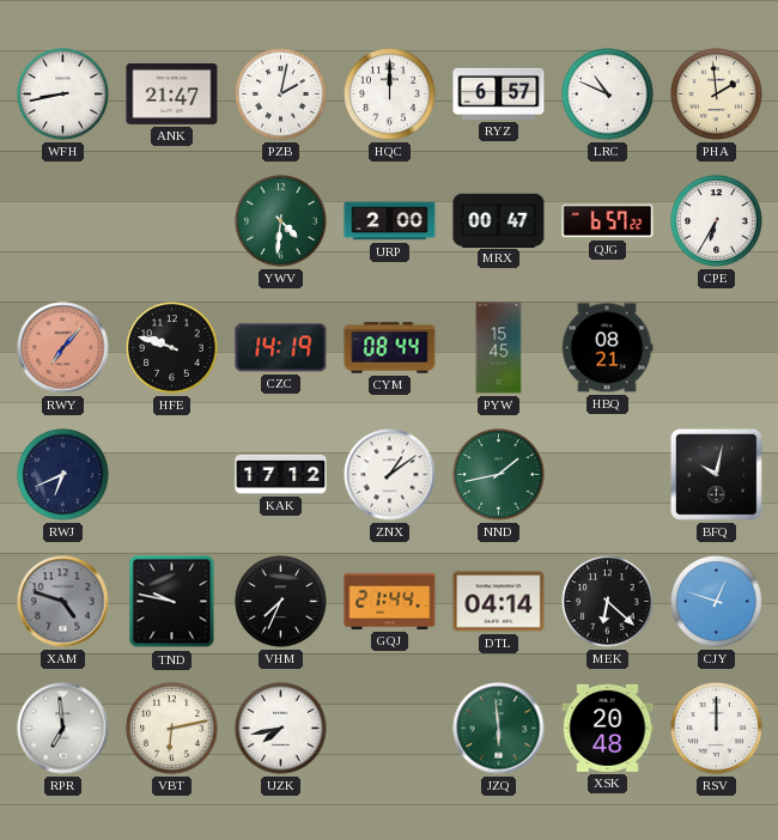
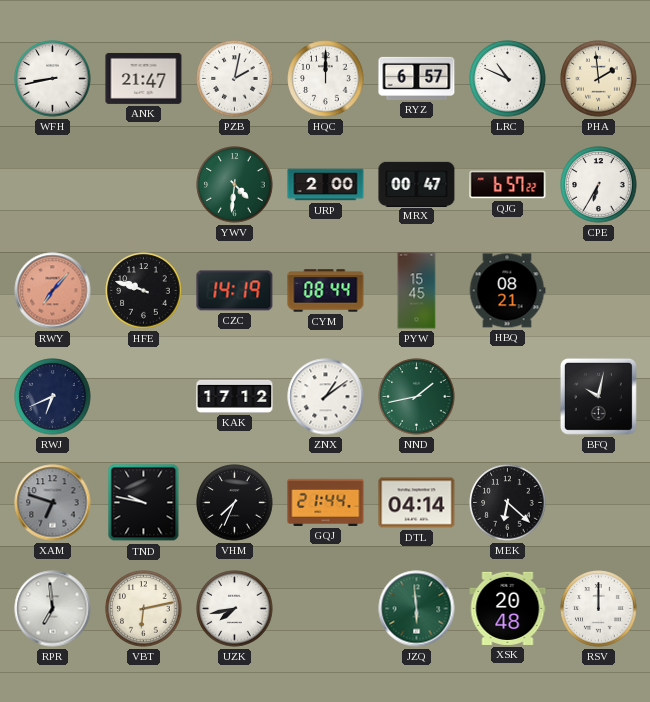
XAM: 4:48 -> 6:48
CJY: 12:48 -> none
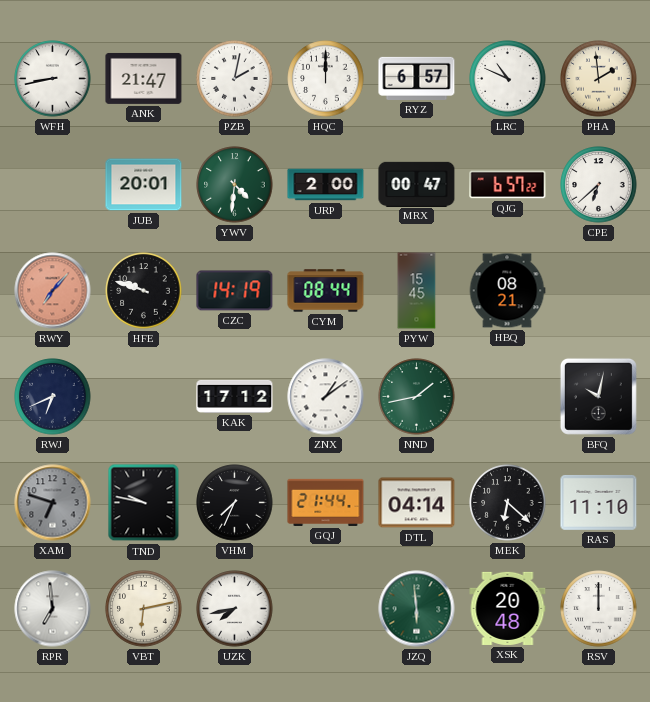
JUB: none -> 20:01
CPE: 6:35 -> 6:38
RAS: none -> 11:10
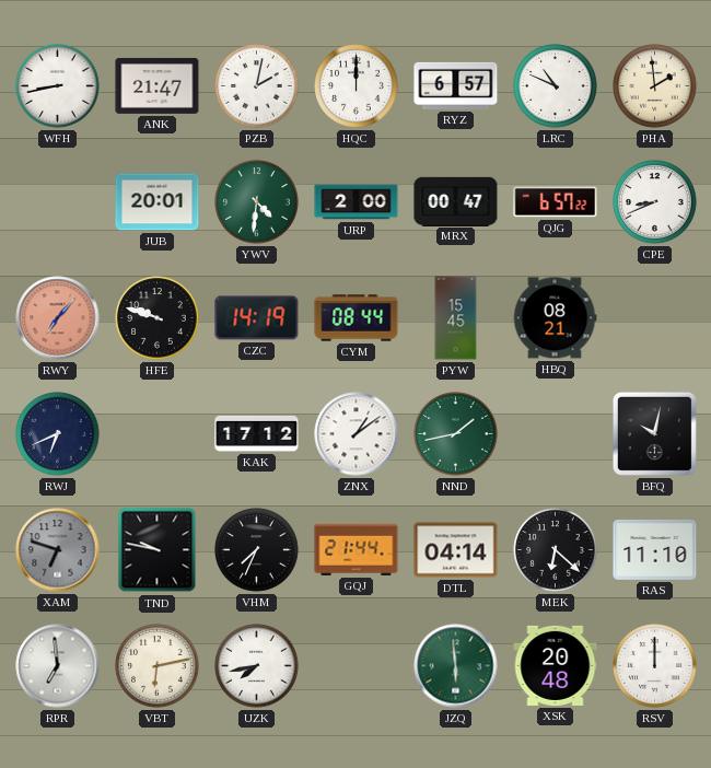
CPE: 6:38 -> 8:41
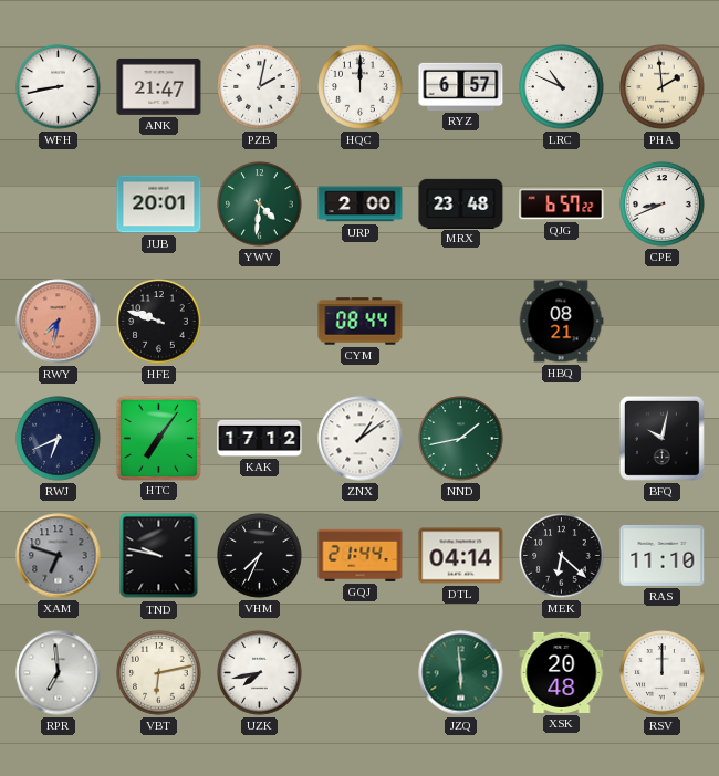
MRX: 00:47 -> 23:48
RWY: 7:07 -> 7:32
CZC: 14:19 -> none
PYW: 15:45 -> none
HTC: none -> 7:06
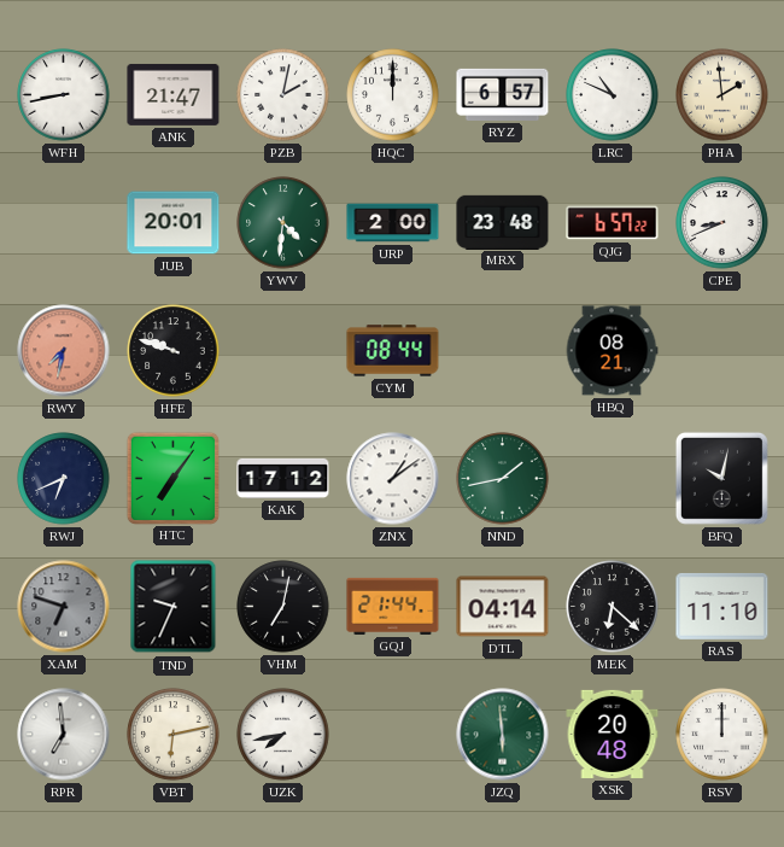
TND: 9:47 -> 9:34
VHM: 7:34 -> 7:02
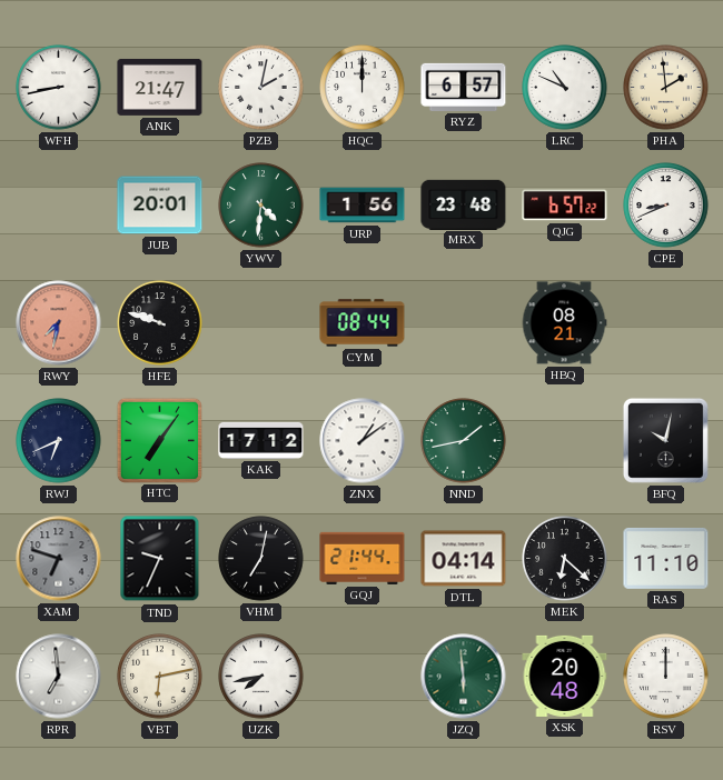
URP: 2:00 -> 1:56
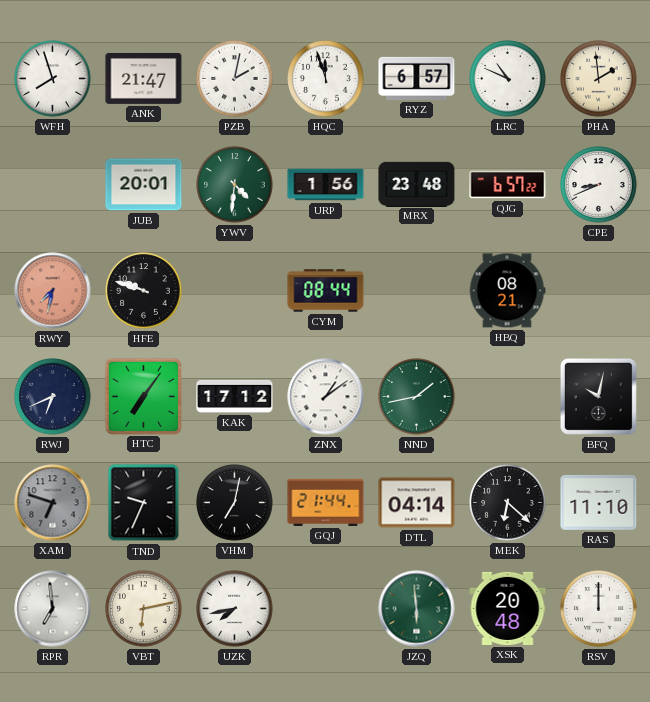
WFH: 8:43 -> 7:57
HQC: 12:00 -> 11:57
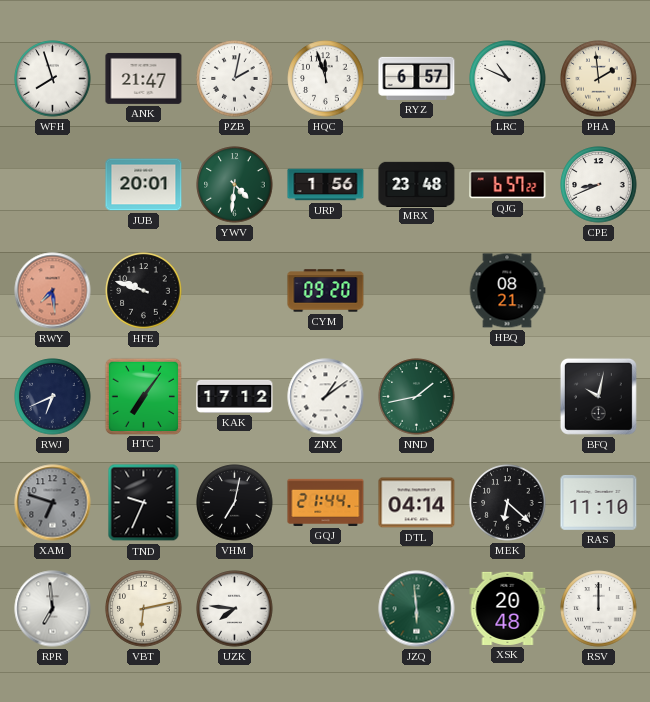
RWY: 7:32 -> 7:29
CYM: 08:44 -> 09:20
UZK: 7:43 -> 7:46
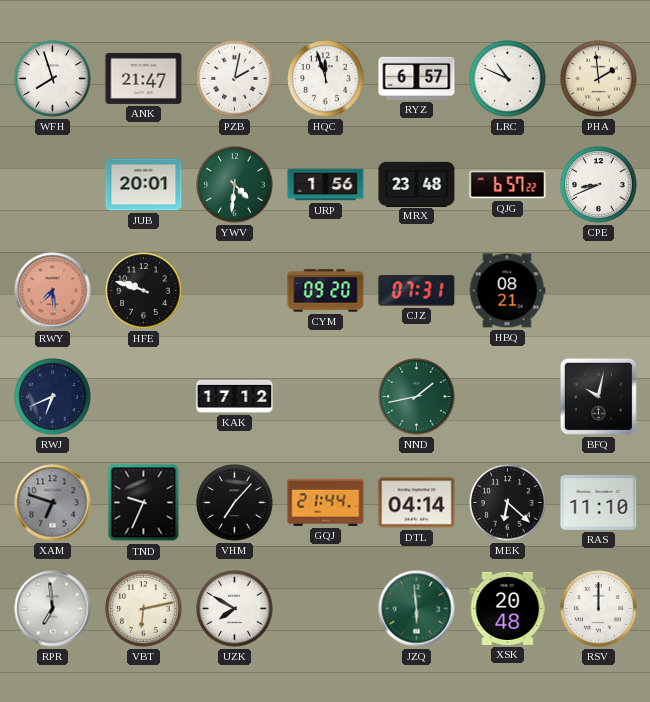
CJZ: none -> 07:31
HTC: 7:06 -> none
ZNX: 1:09 -> none
VHM: 7:02 -> 7:07
UZK: 7:46 -> 7:50
